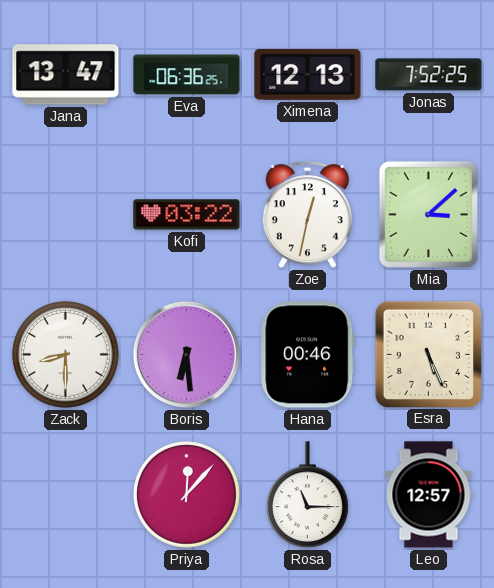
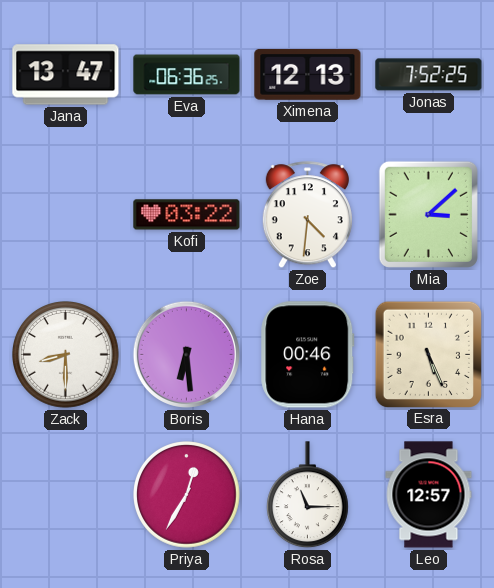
Zoe: 12:32 -> 4:31
Priya: 12:07 -> 12:35
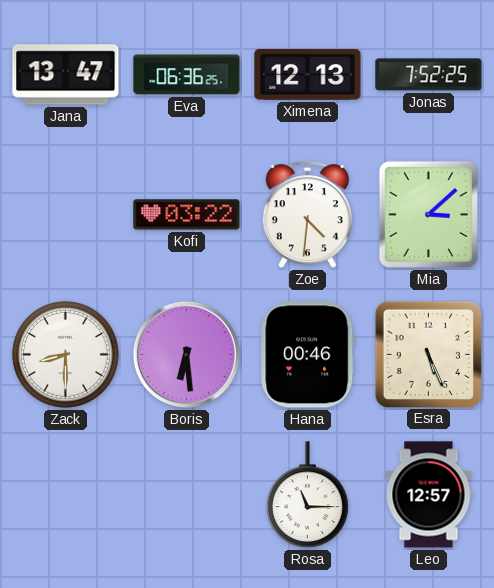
Priya: 12:35 -> none
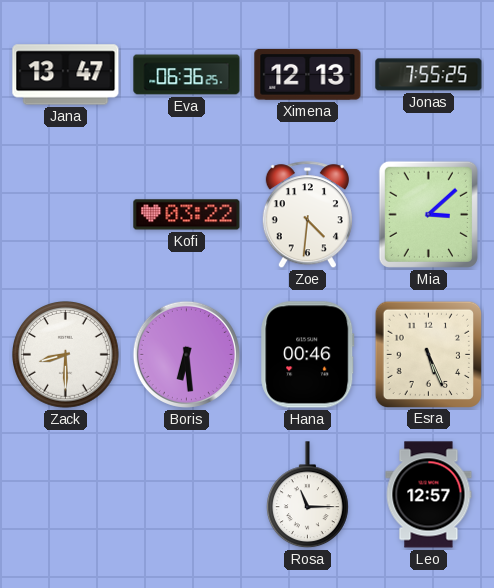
Jonas: 7:52 -> 7:55
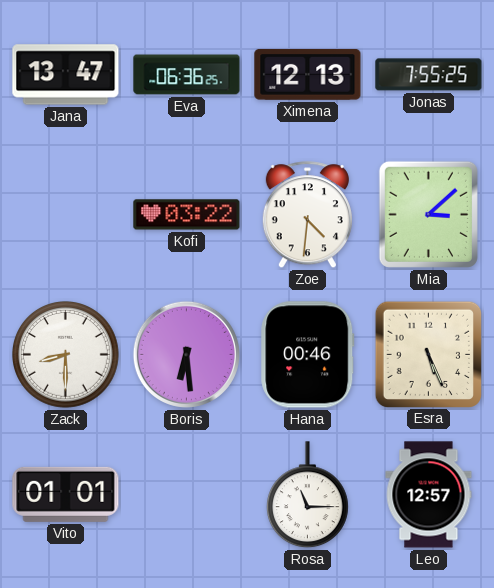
Vito: none -> 01:01
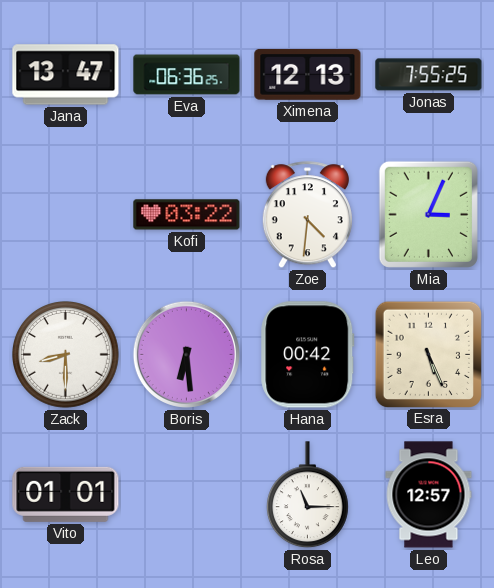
Mia: 3:08 -> 3:04
Hana: 00:46 -> 00:42
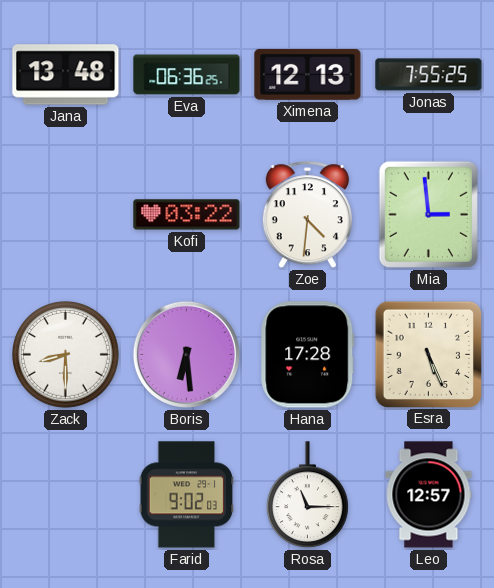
Jana: 13:47 -> 13:48
Mia: 3:04 -> 2:59
Hana: 00:42 -> 17:28
Vito: 01:01 -> none
Farid: none -> 9:02
